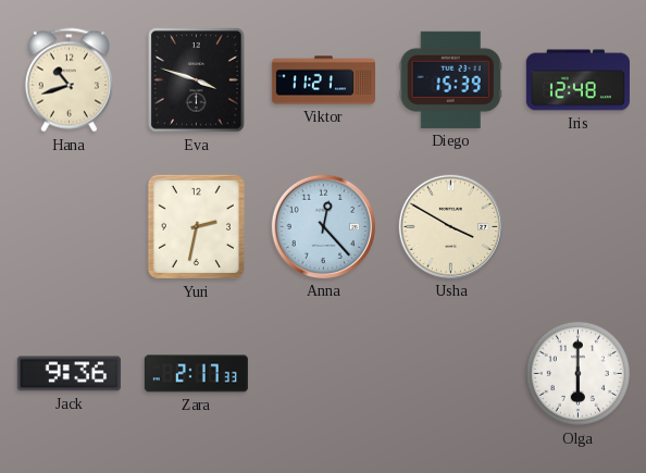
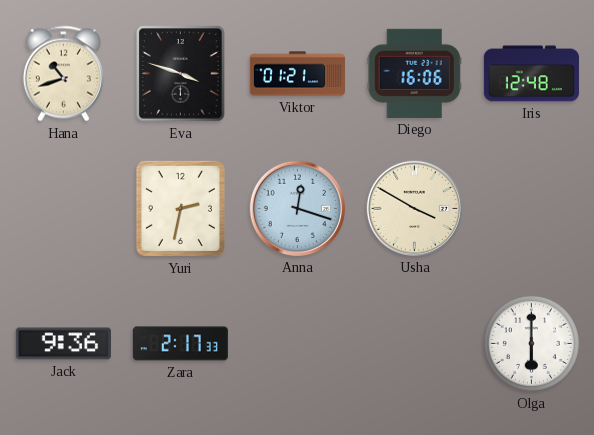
Viktor: 11:21 -> 01:21
Diego: 15:39 -> 16:06
Anna: 12:23 -> 12:18
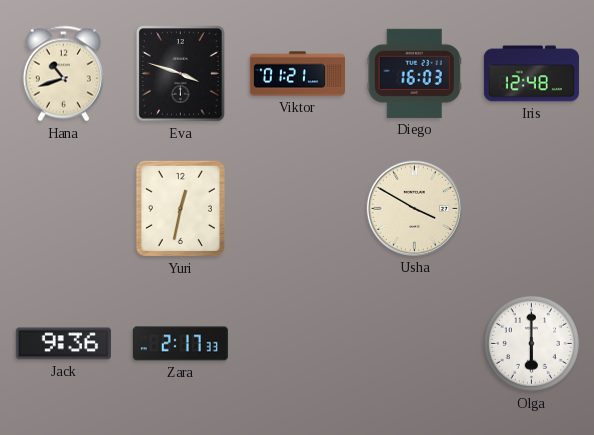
Diego: 16:06 -> 16:03
Yuri: 2:32 -> 12:32
Anna: 12:18 -> none
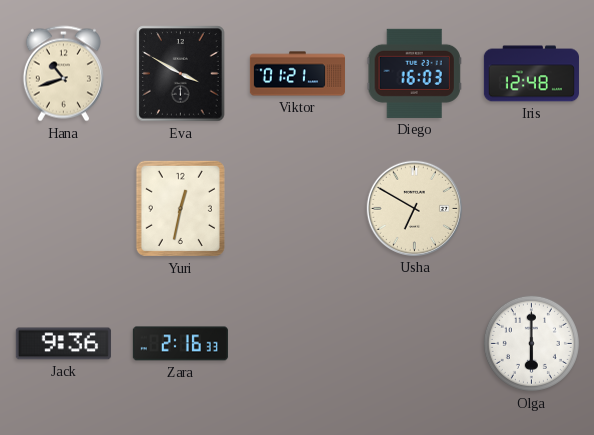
Eva: 3:48 -> 3:50
Usha: 3:50 -> 6:50
Zara: 2:17 -> 2:16
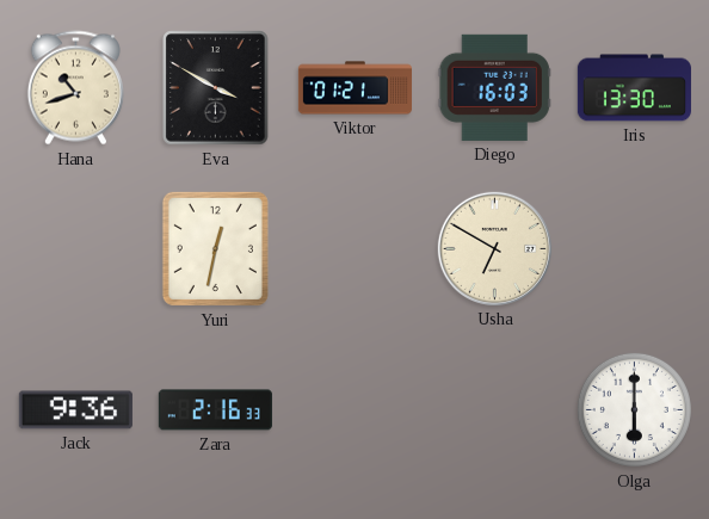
Iris: 12:48 -> 13:30
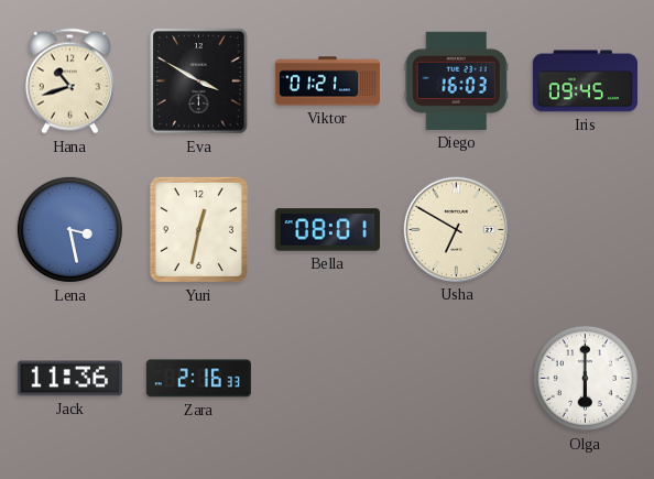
Iris: 13:30 -> 09:45
Lena: none -> 3:28
Bella: none -> 08:01
Jack: 9:36 -> 11:36
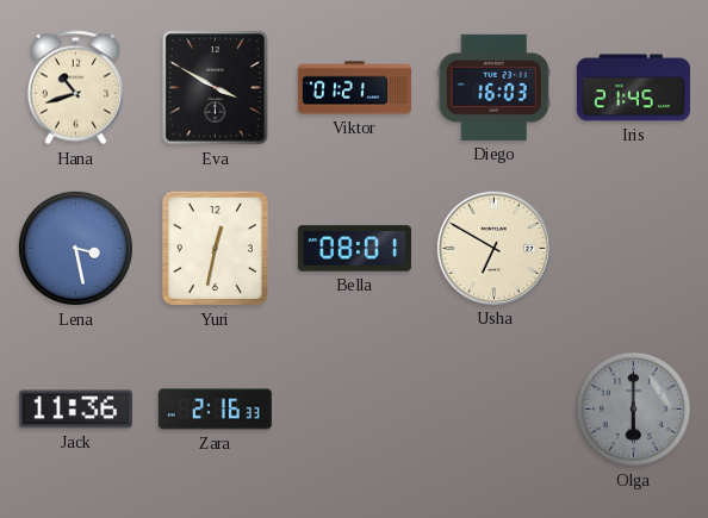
Iris: 09:45 -> 21:45
Olga dial: white -> grey
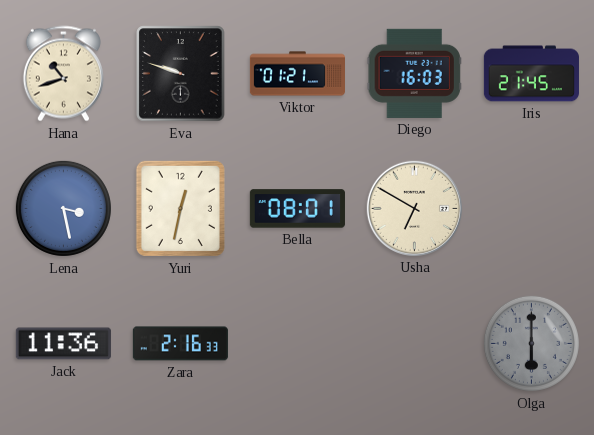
Eva: 3:50 -> 9:48
